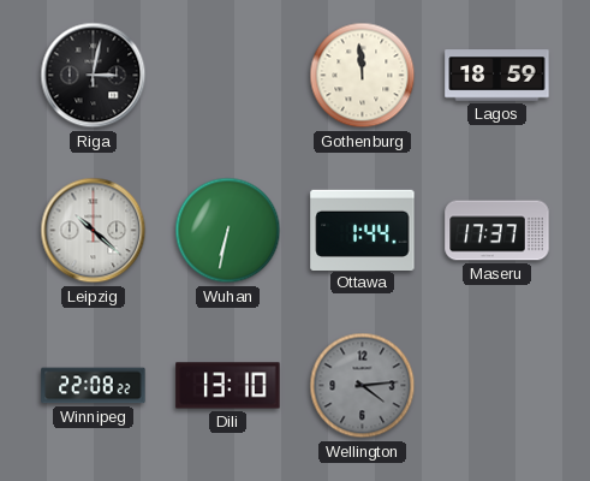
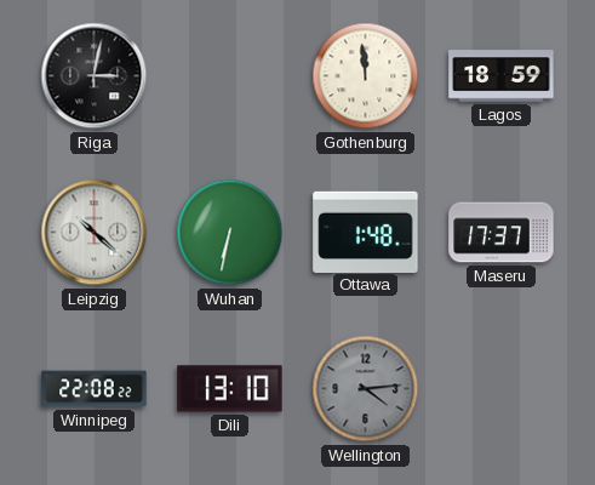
Ottawa: 1:44 -> 1:48
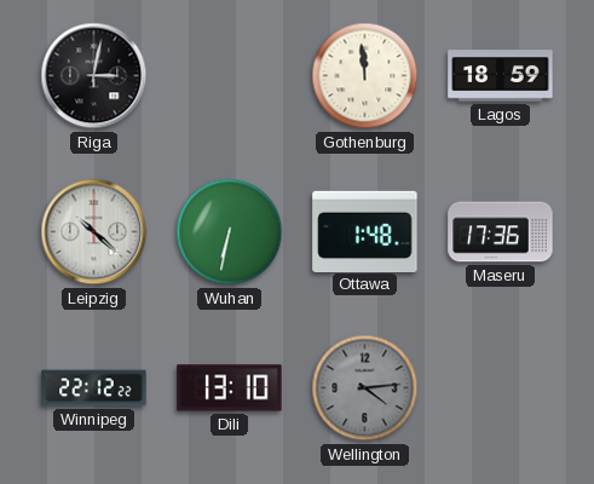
Maseru: 17:37 -> 17:36
Winnipeg: 22:08 -> 22:12
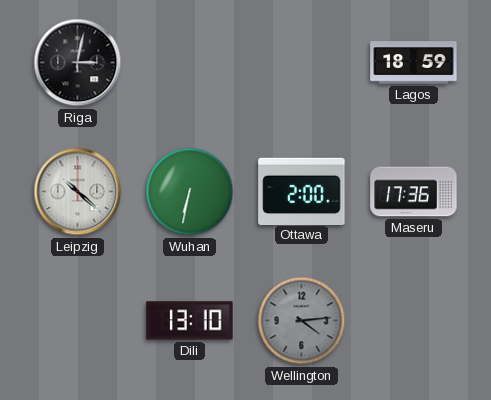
Gothenburg: 11:59 -> none
Ottawa: 1:48 -> 2:00
Winnipeg: 22:12 -> none
